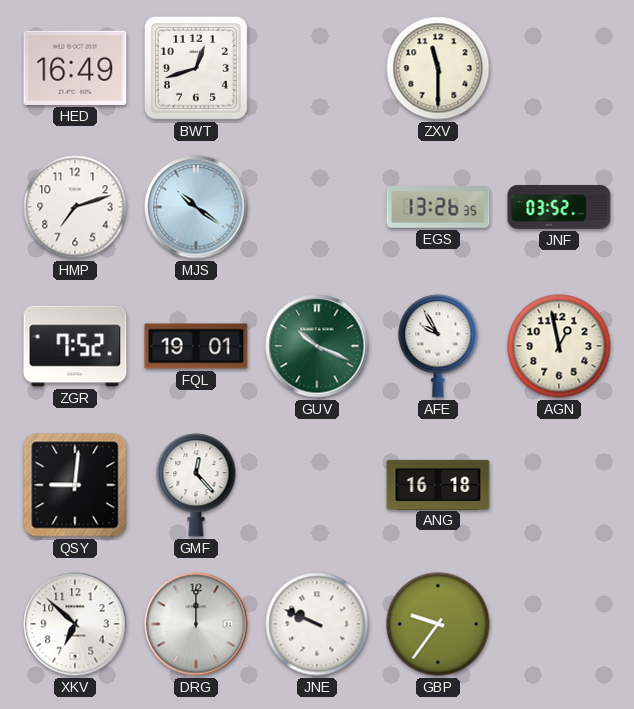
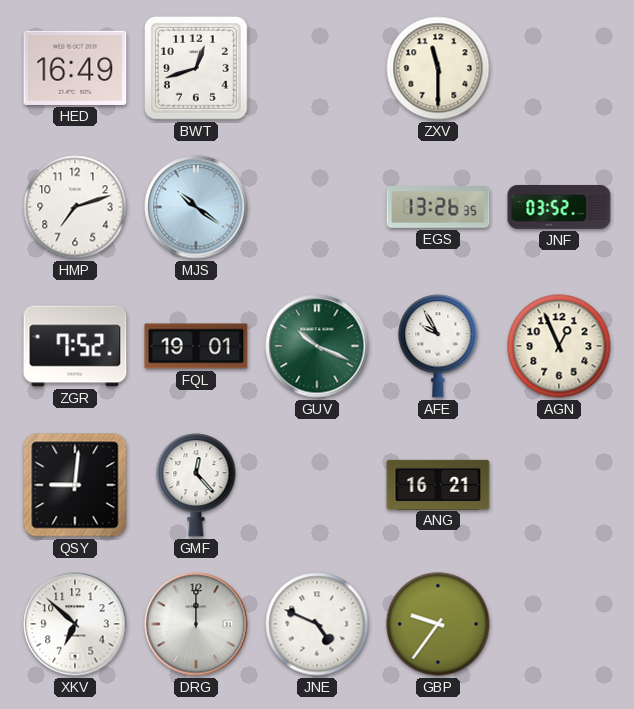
AGN: 12:58 -> 12:56
ANG: 16:18 -> 16:21
JNE: 9:49 -> 4:49
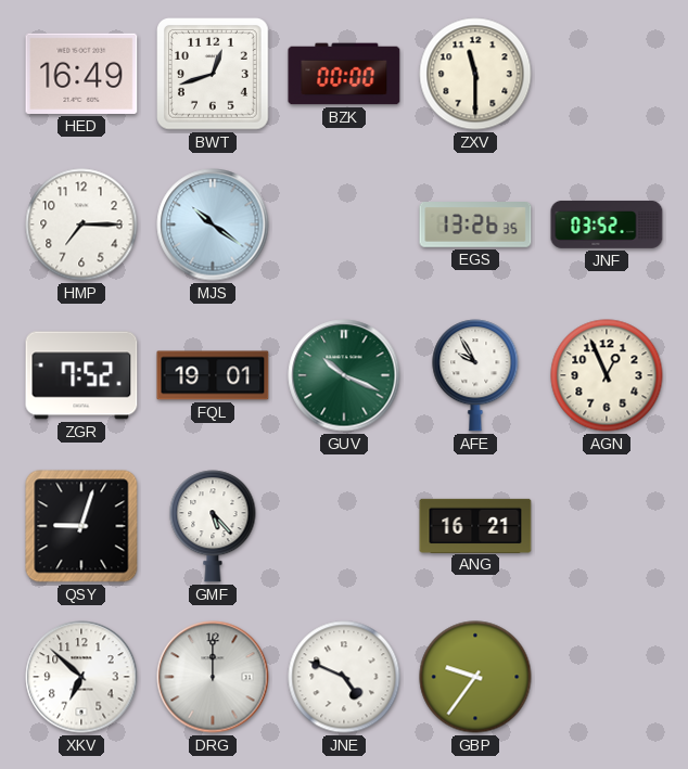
BZK: none -> 00:00
HMP: 7:12 -> 7:15
QSY: 9:01 -> 9:03
GMF: 12:23 -> 5:23
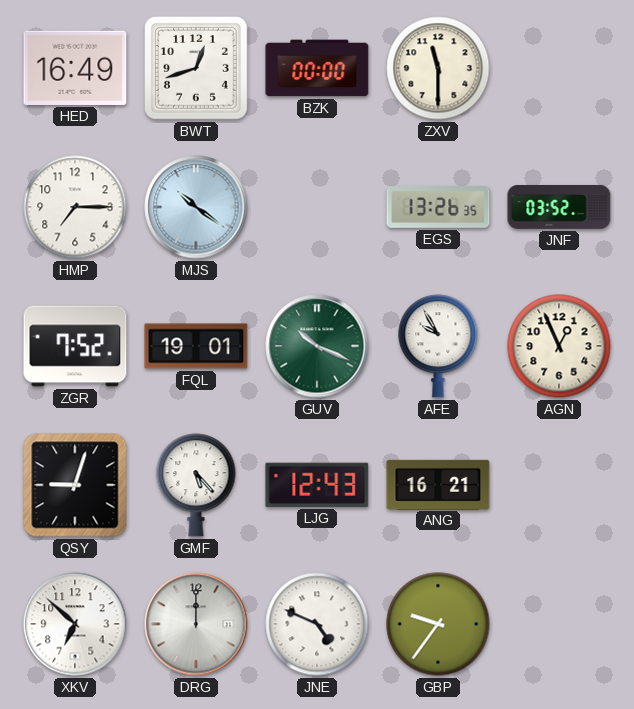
LJG: none -> 12:43
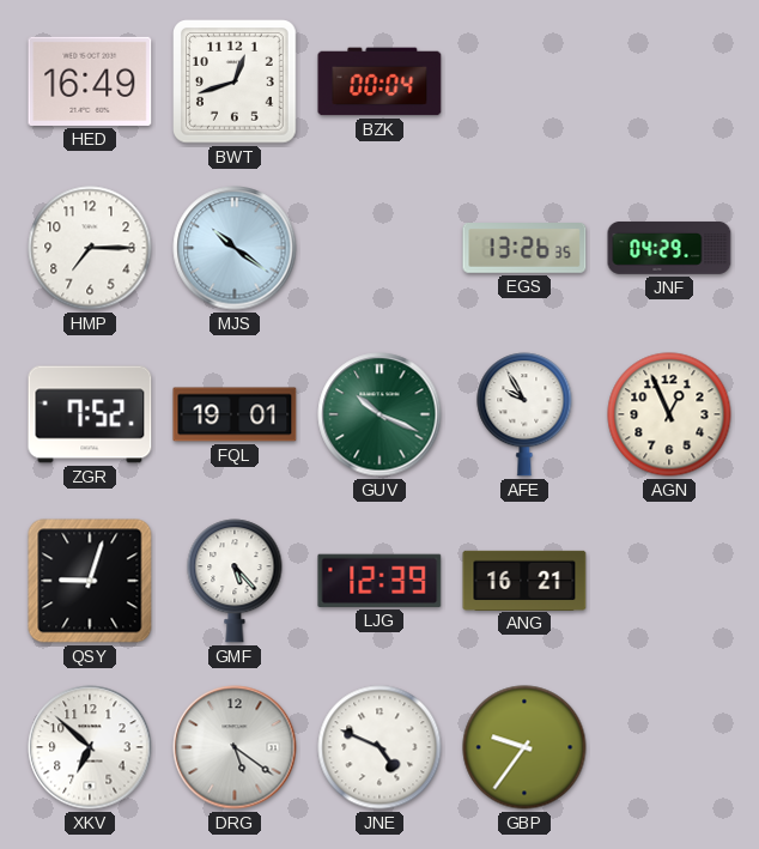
BZK: 00:00 -> 00:04
ZXV: 11:30 -> none
JNF: 03:52 -> 04:29
LJG: 12:43 -> 12:39
DRG: 12:00 -> 5:21
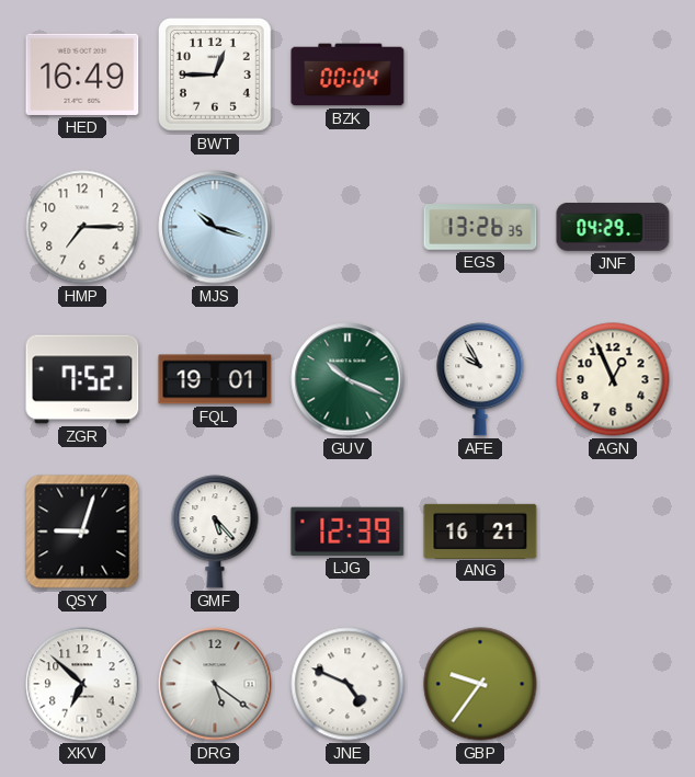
BWT: 12:42 -> 12:45
MJS: 10:21 -> 10:18
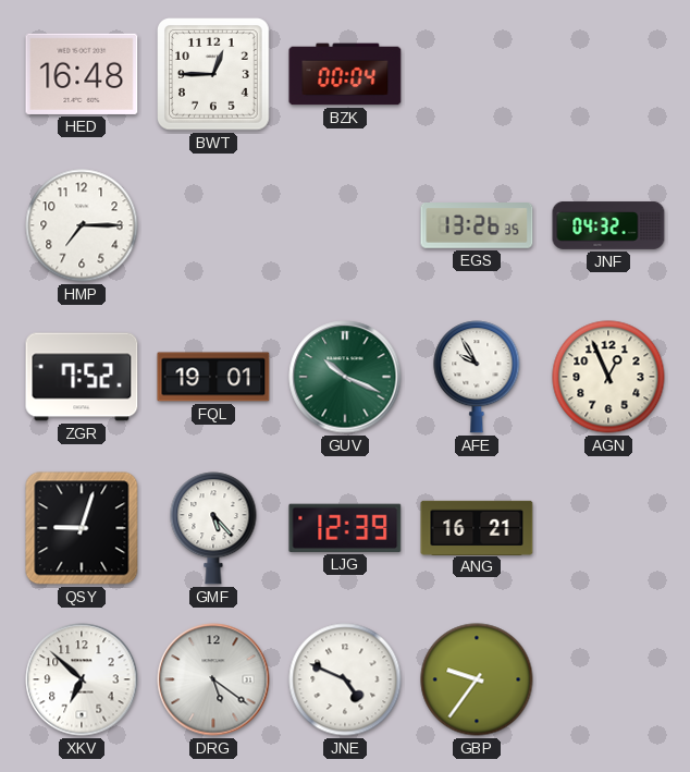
HED: 16:49 -> 16:48
MJS: 10:18 -> none
JNF: 04:29 -> 04:32
